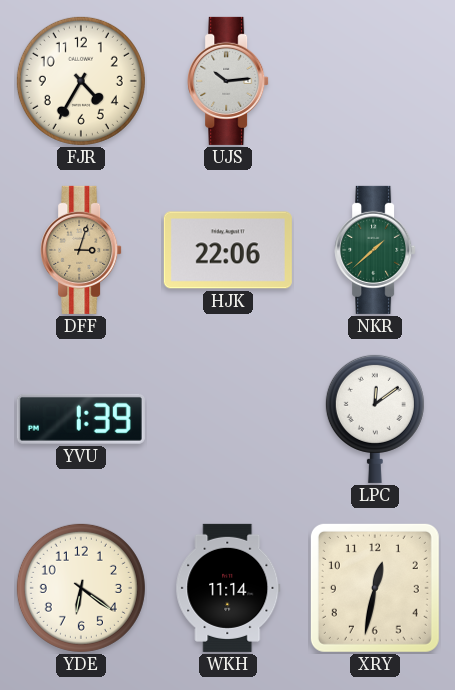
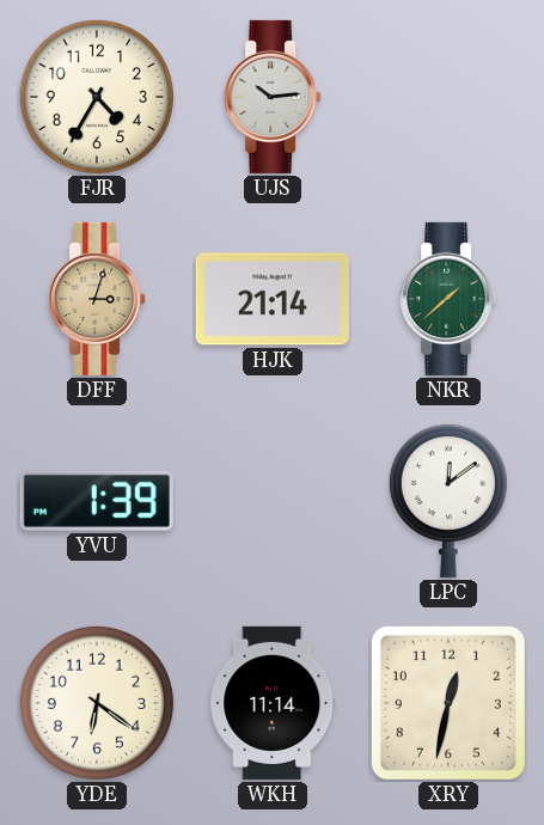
HJK: 22:06 -> 21:14
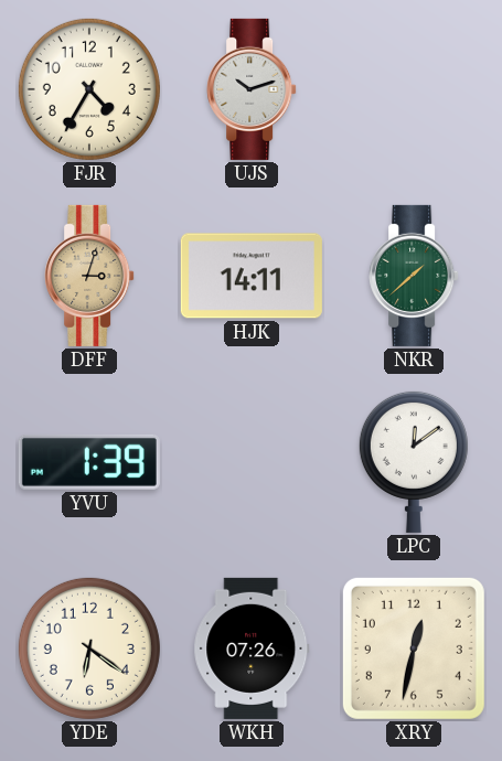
UJS: 10:14 -> 10:12
HJK: 21:14 -> 14:11
WKH: 11:14 -> 07:26
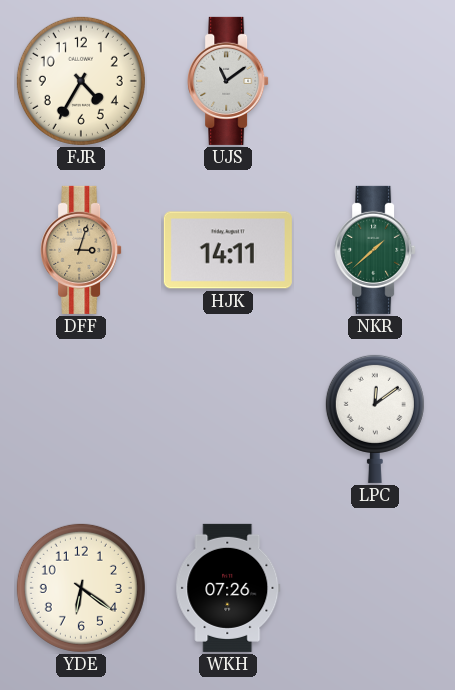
UJS: 10:12 -> 11:09
YVU: 1:39 -> none
XRY: 12:32 -> none
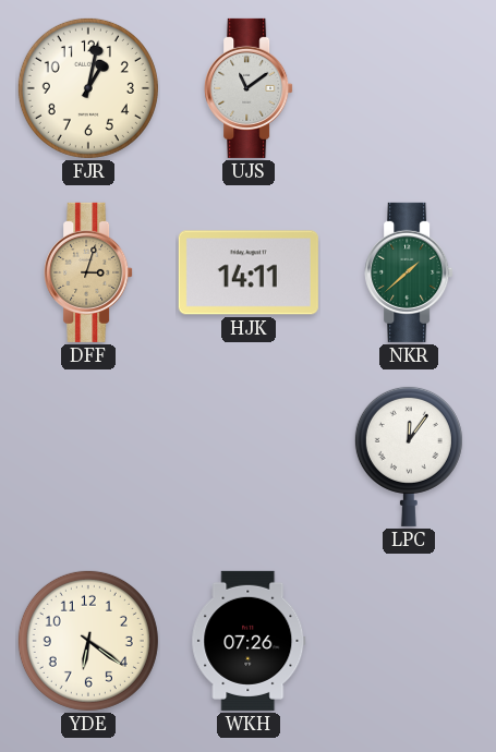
FJR: 4:35 -> 1:02
LPC: 12:09 -> 12:06
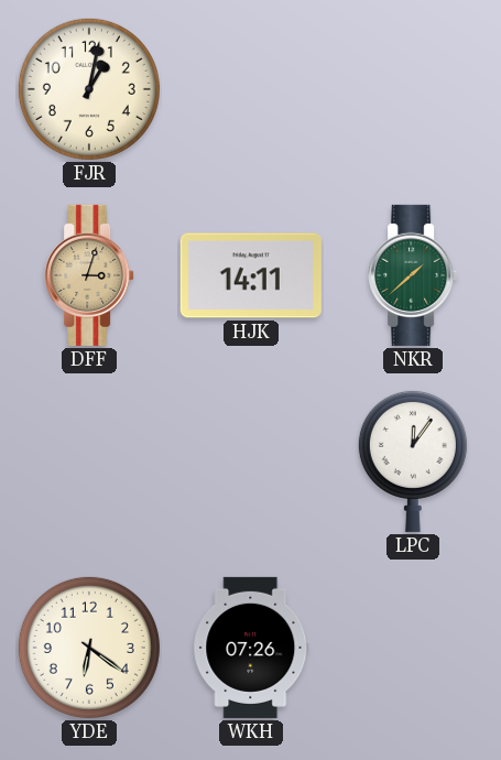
UJS: 11:09 -> none
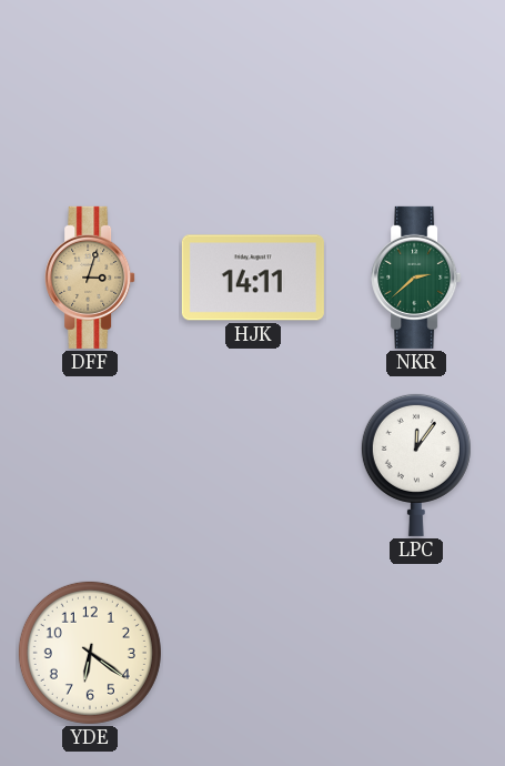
FJR: 1:02 -> none
NKR: 1:38 -> 2:38
WKH: 07:26 -> none
